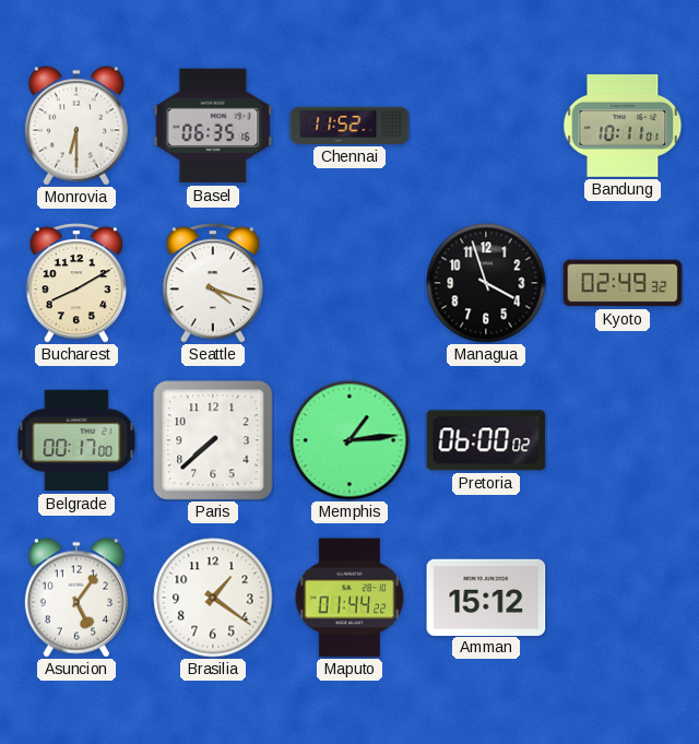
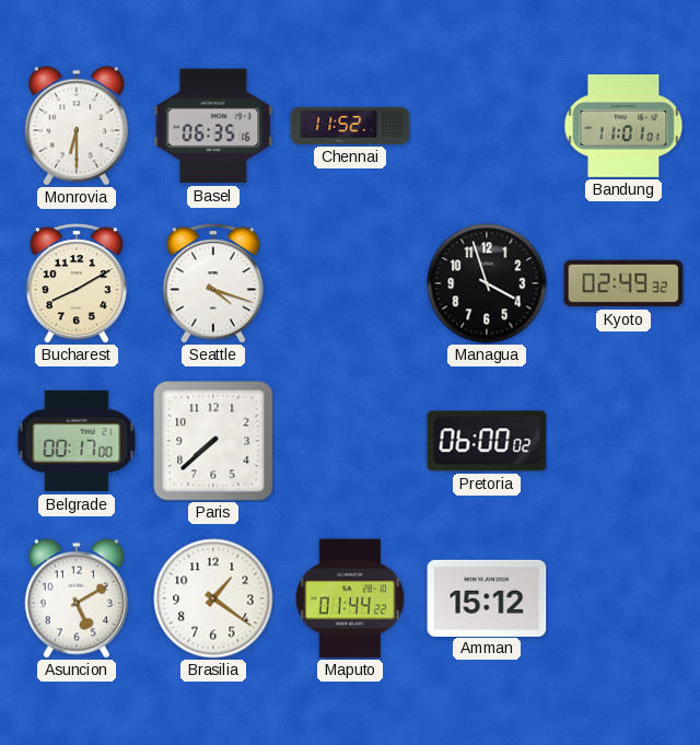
Bandung: 10:11 -> 11:01
Memphis: 1:14 -> none
Asuncion: 5:06 -> 5:10
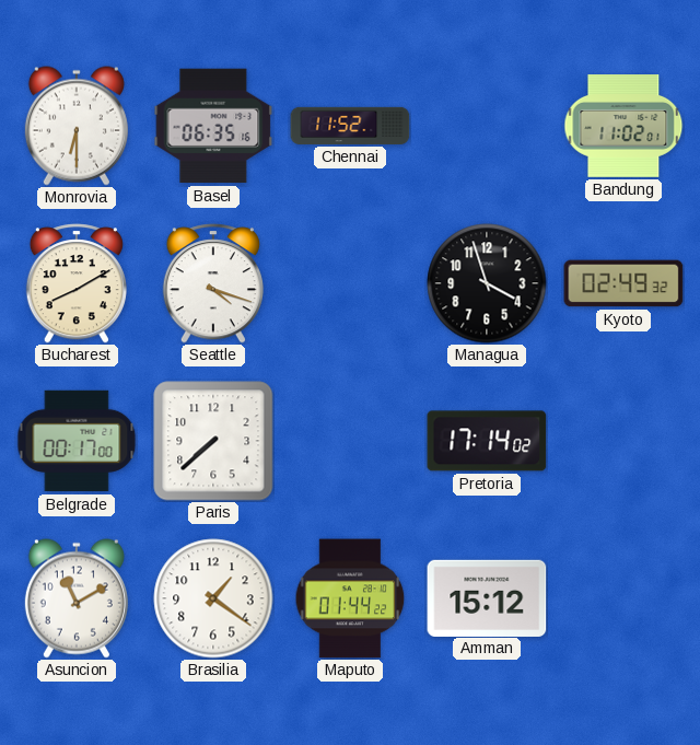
Bandung: 11:01 -> 11:02
Pretoria: 06:00 -> 17:14
Asuncion: 5:10 -> 11:10
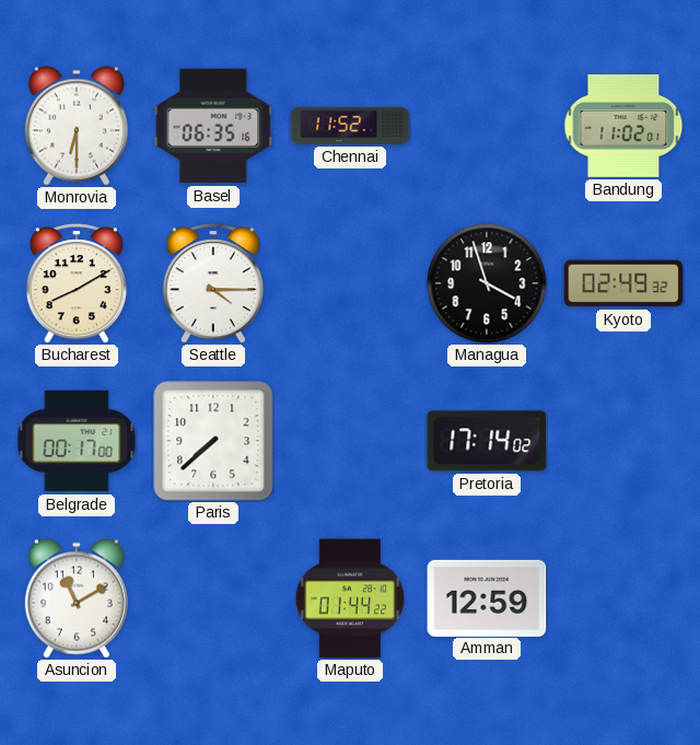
Seattle: 4:18 -> 4:15
Brasilia: 1:21 -> none
Amman: 15:12 -> 12:59
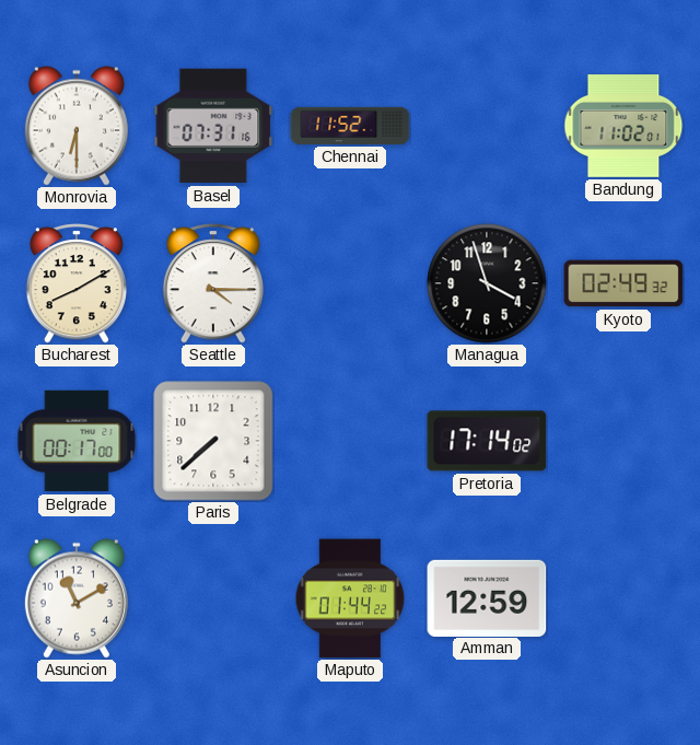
Basel: 06:35 -> 07:31
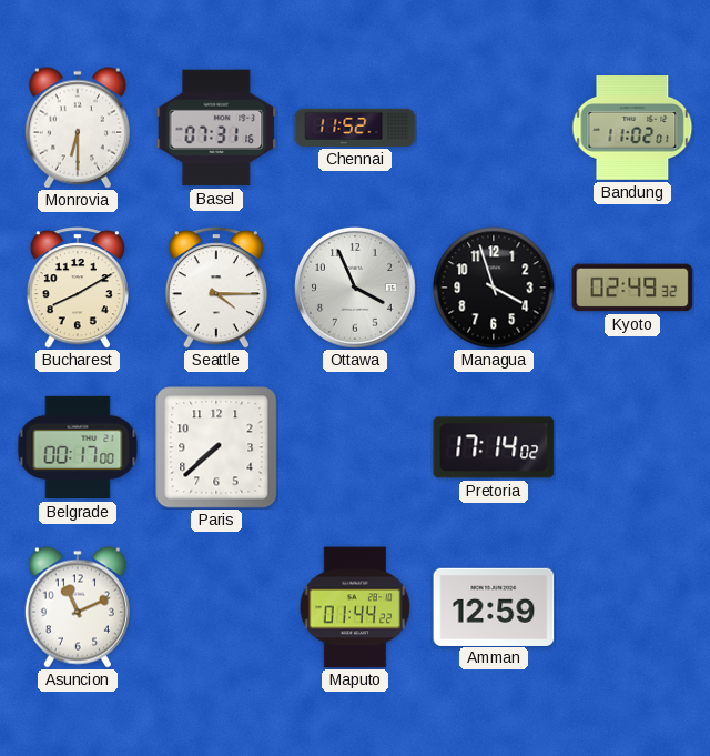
Ottawa: none -> 3:56
Asuncion: 11:10 -> 11:11
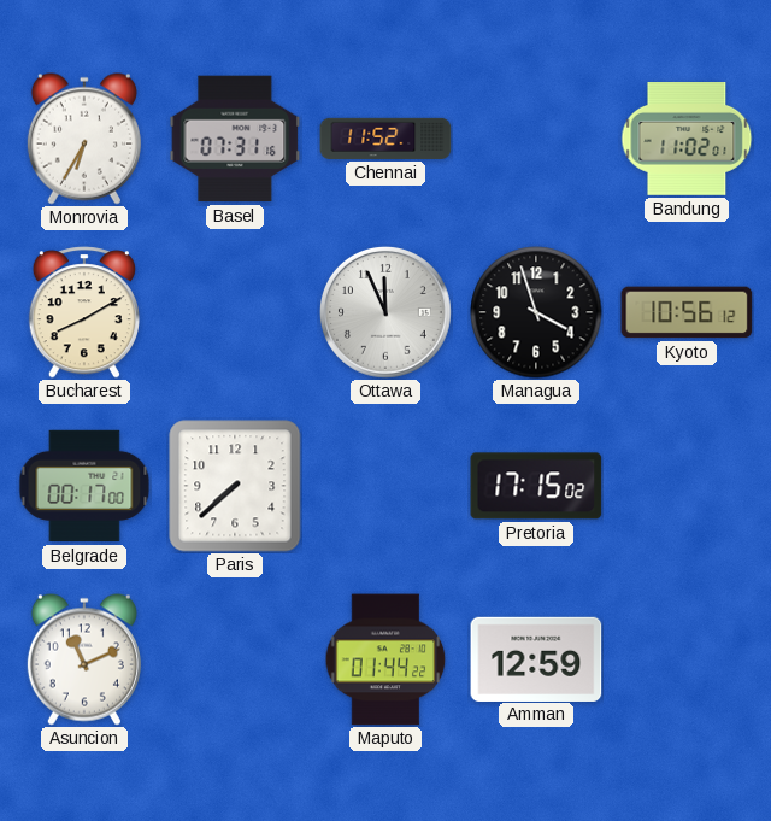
Monrovia: 6:30 -> 6:35
Seattle: 4:15 -> none
Ottawa: 3:56 -> 11:56
Kyoto: 02:49 -> 10:56
Pretoria: 17:14 -> 17:15
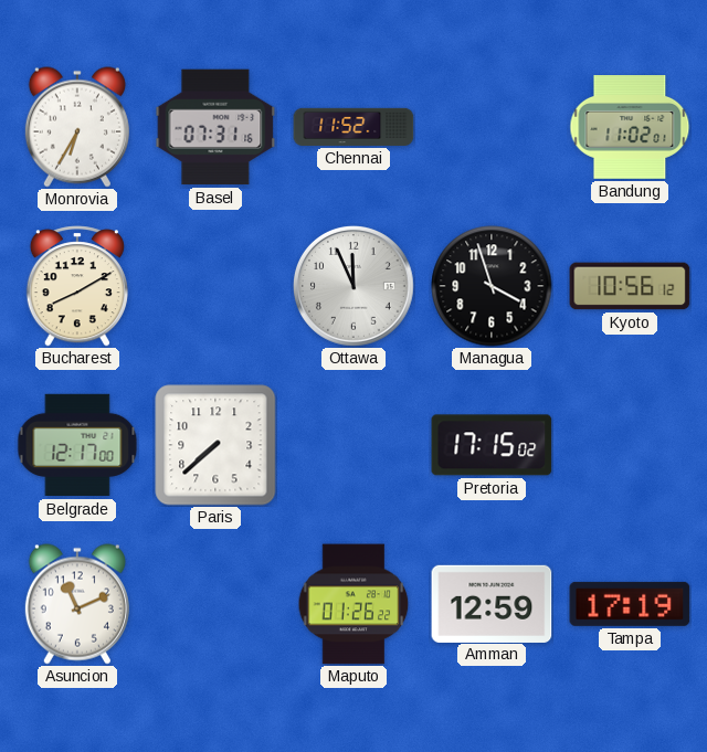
Belgrade: 00:17 -> 12:17
Maputo: 01:44 -> 01:26
Tampa: none -> 17:19
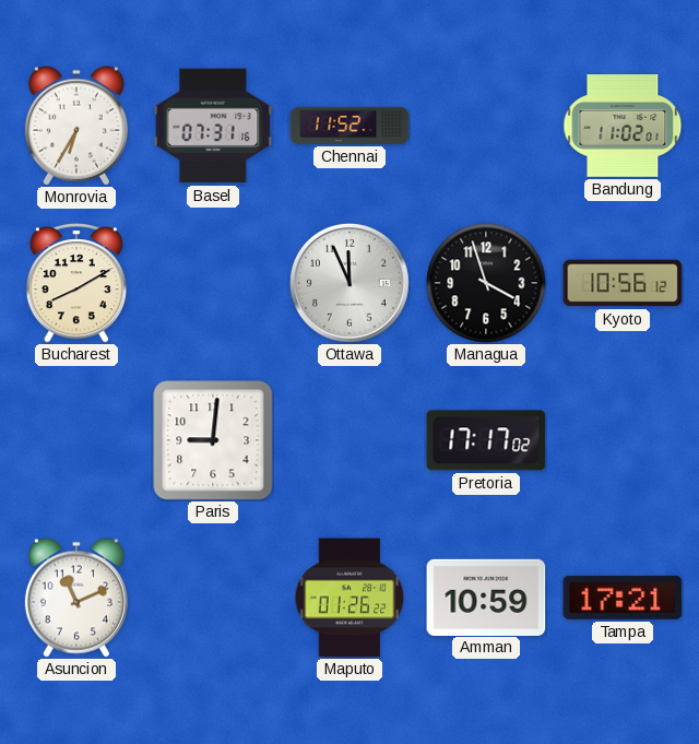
Belgrade: 12:17 -> none
Paris: 7:38 -> 9:01
Pretoria: 17:15 -> 17:17
Amman: 12:59 -> 10:59
Tampa: 17:19 -> 17:21
